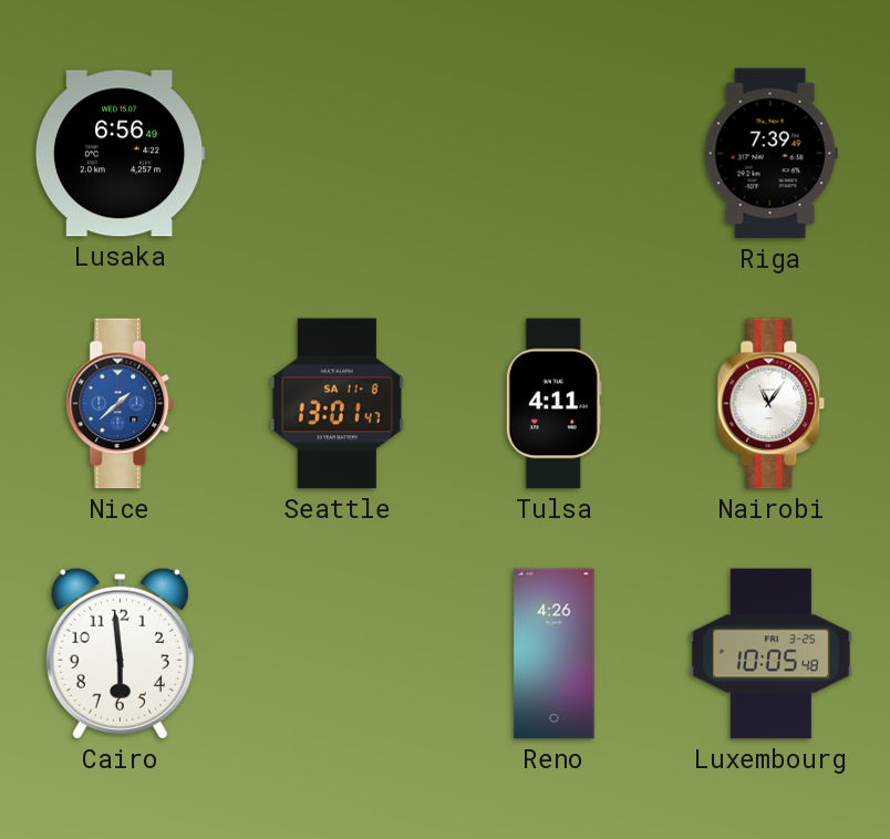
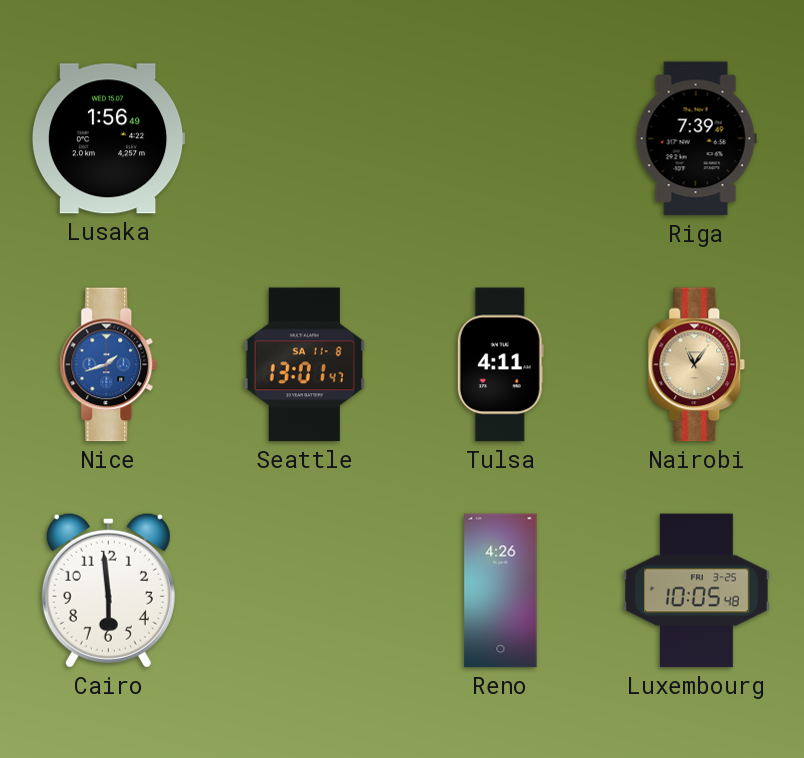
Lusaka: 6:56 -> 1:56
Nice: 1:38 -> 1:42
Nairobi dial: white -> champagne
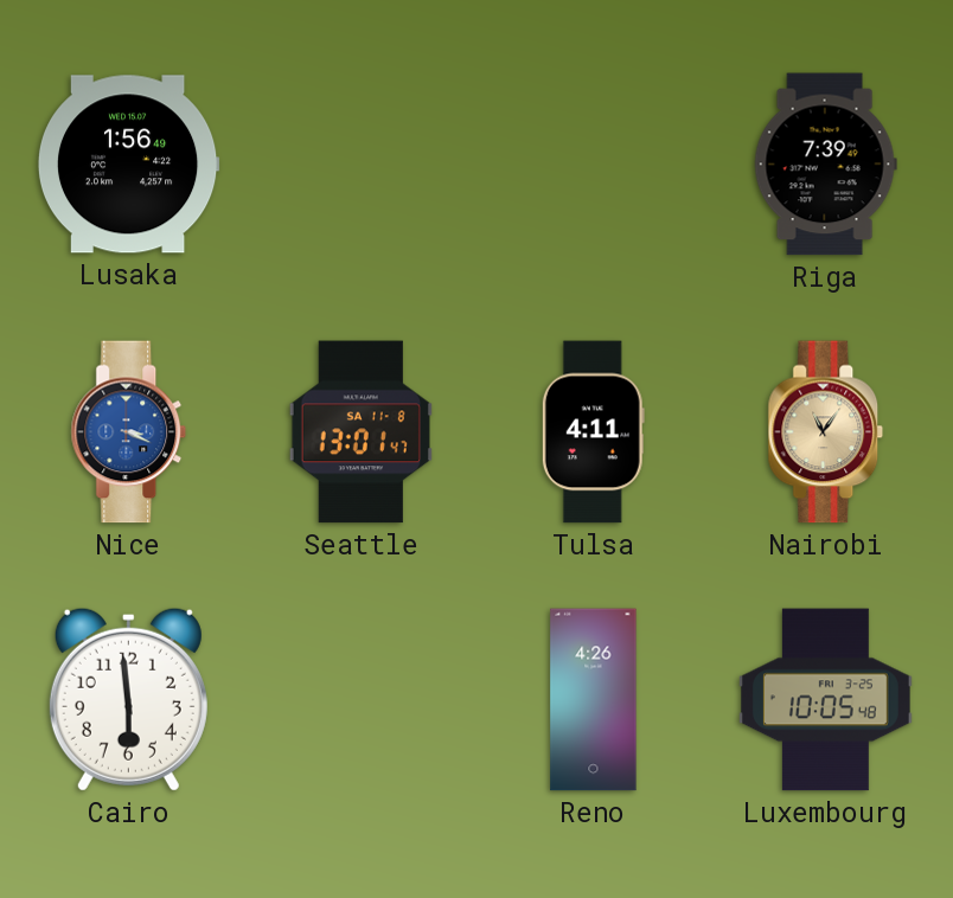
Nice: 1:42 -> 3:19
